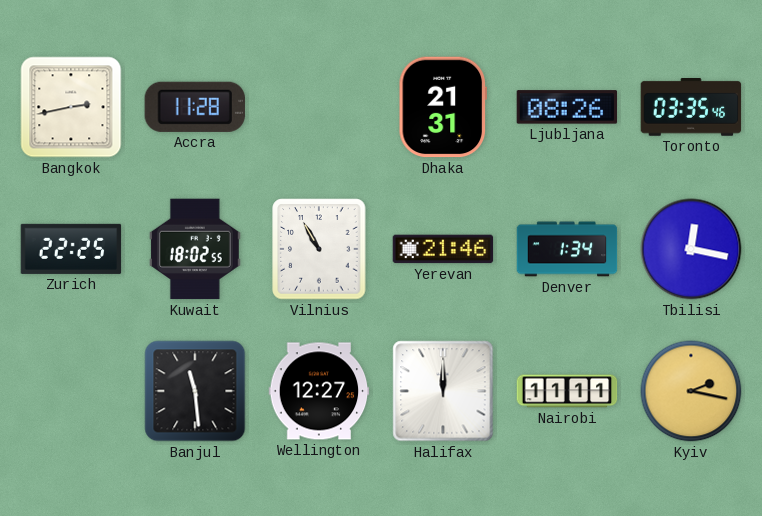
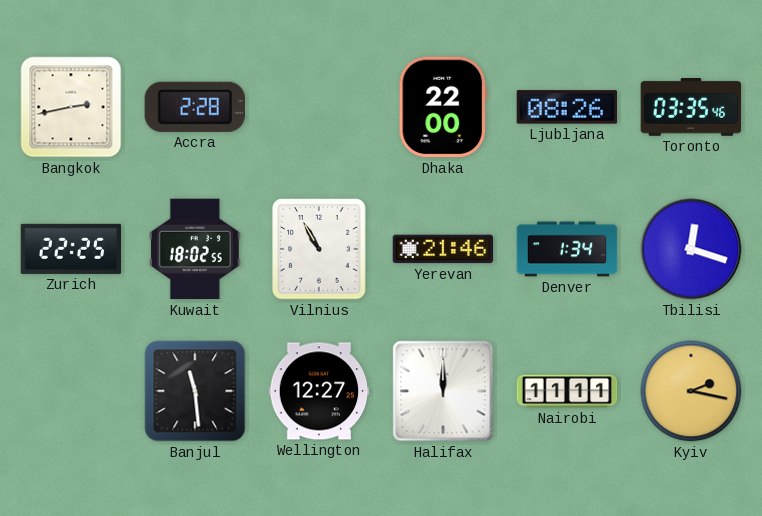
Accra: 11:28 -> 2:28
Dhaka: 21:31 -> 22:00
Tbilisi: 12:17 -> 12:18
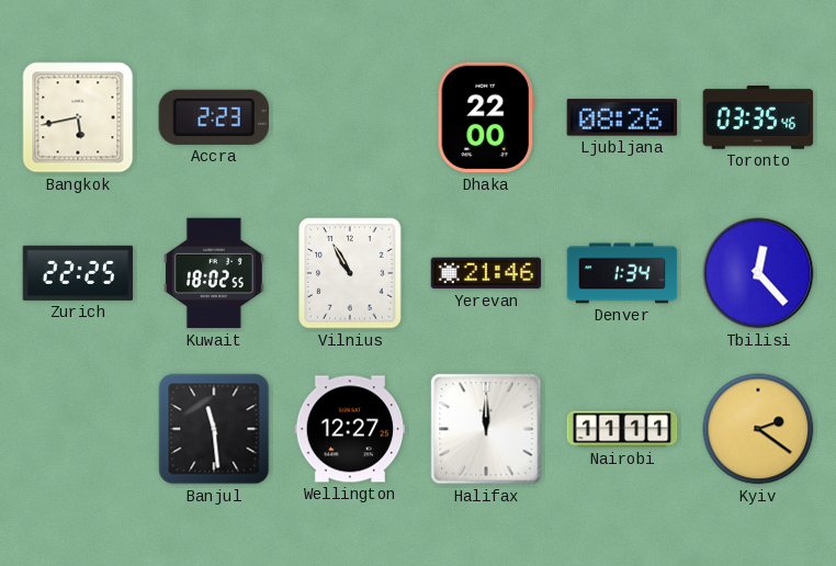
Bangkok: 2:43 -> 5:43
Accra: 2:28 -> 2:23
Tbilisi: 12:18 -> 12:23
Kyiv: 2:17 -> 2:21
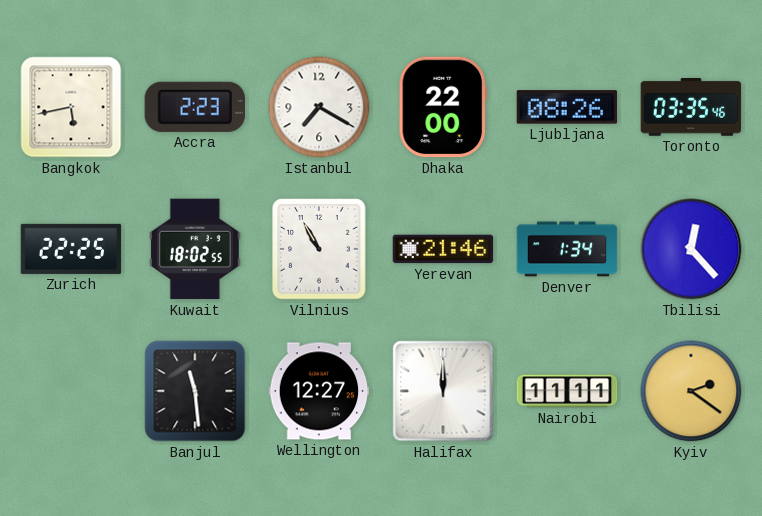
Istanbul: none -> 7:20
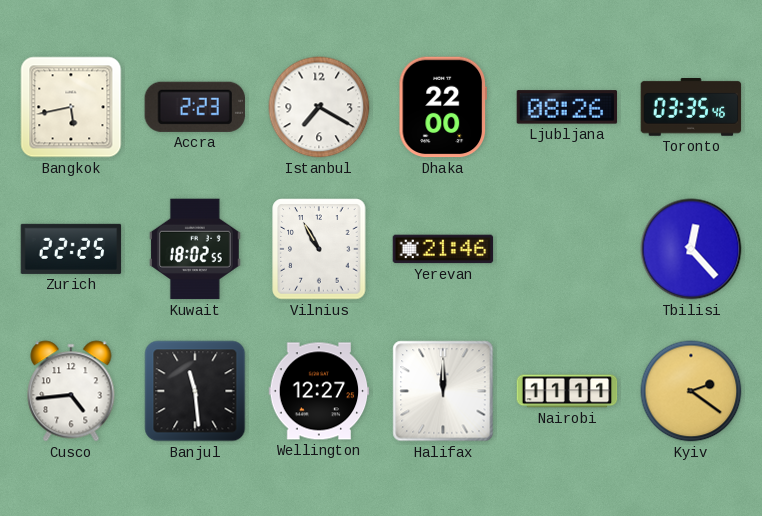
Denver: 1:34 -> none
Cusco: none -> 4:44
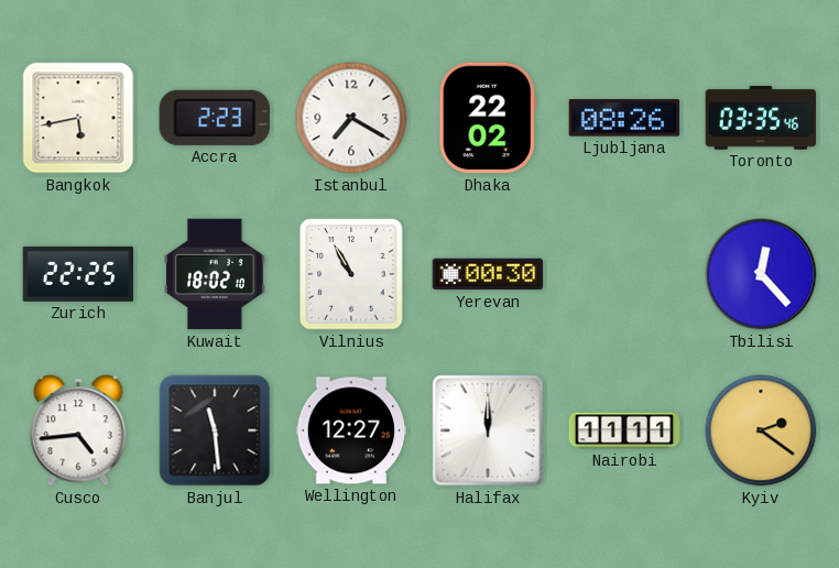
Dhaka: 22:00 -> 22:02
Kuwait: 18:02:55 -> 18:02:10
Yerevan: 21:46 -> 00:30
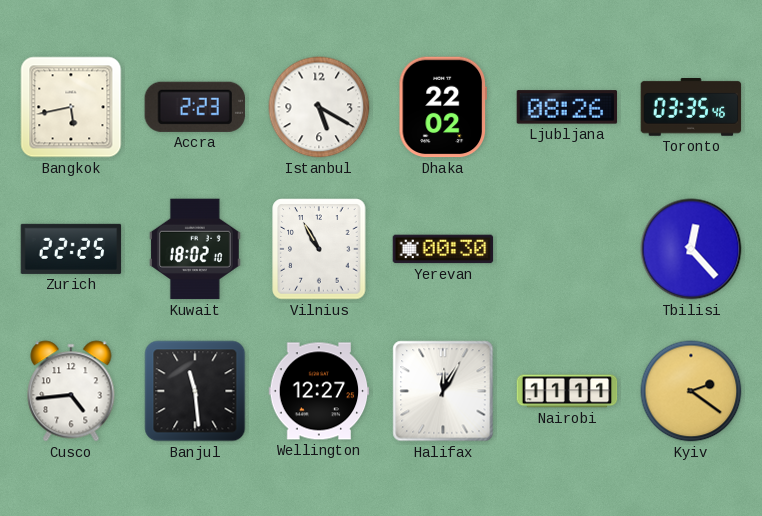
Istanbul: 7:20 -> 5:20
Halifax: 12:00 -> 12:05
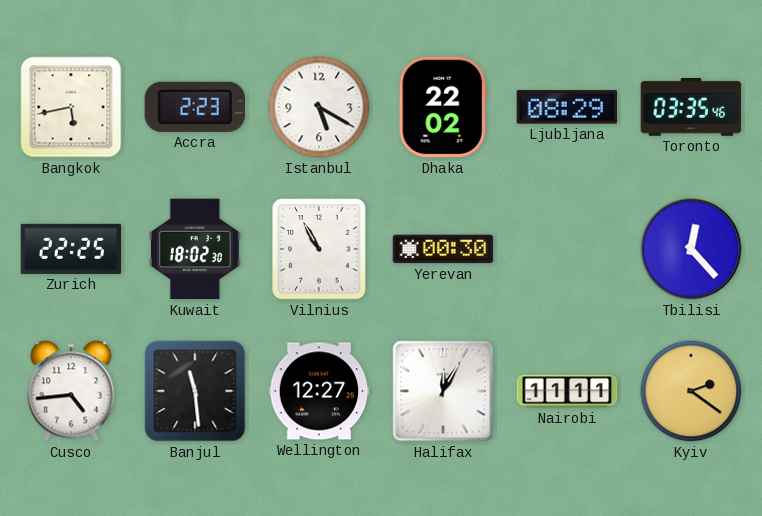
Ljubljana: 08:26 -> 08:29
Kuwait: 18:02:10 -> 18:02:30
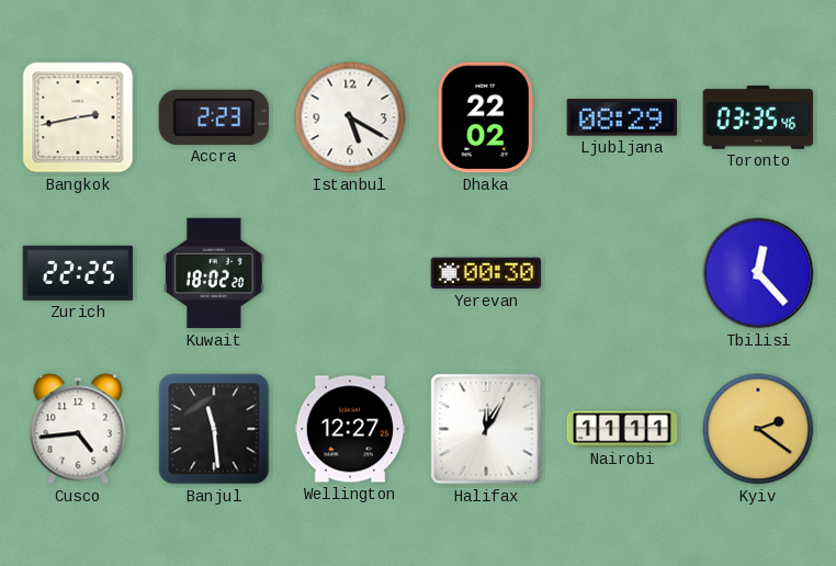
Bangkok: 5:43 -> 2:43
Kuwait: 18:02:30 -> 18:02:20
Vilnius: 10:55 -> none
